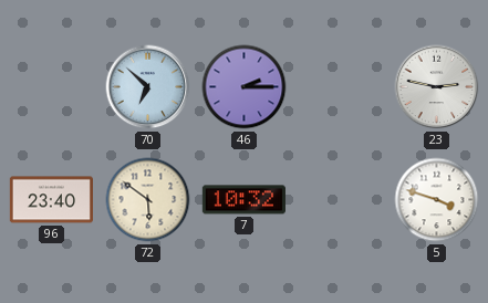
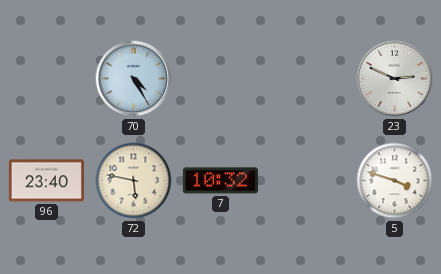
70: 6:52 -> 4:25
46: 2:15 -> none
23: 2:47 -> 2:49
72: 5:51 -> 5:47
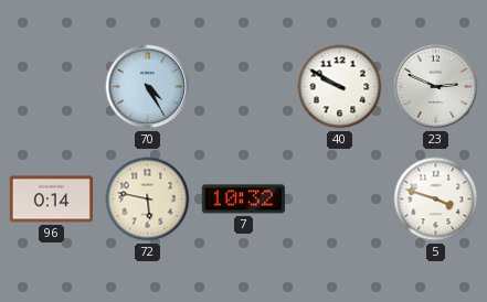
40: none -> 9:50
96: 23:40 -> 0:14
